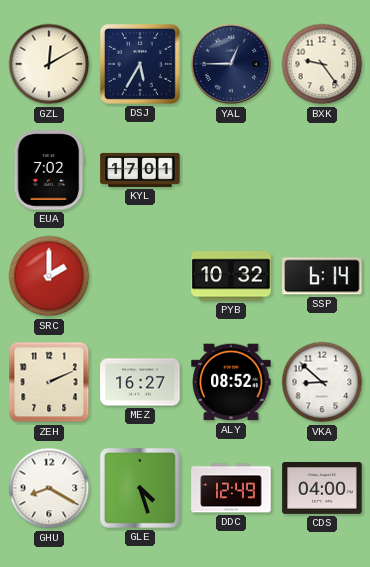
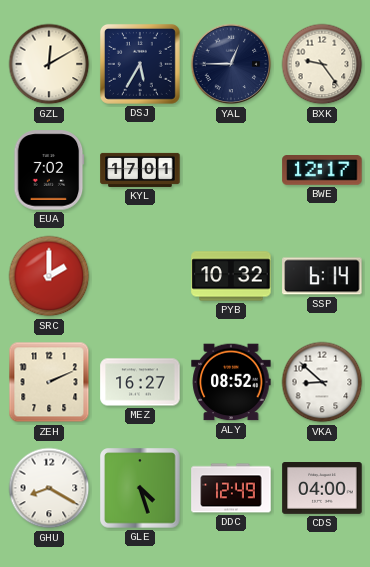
BWE: none -> 12:17
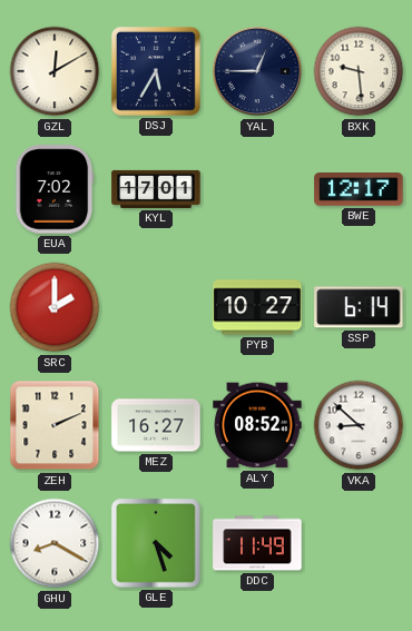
BXK: 9:24 -> 9:29
PYB: 10:32 -> 10:27
DDC: 12:49 -> 11:49
CDS: 04:00 -> none
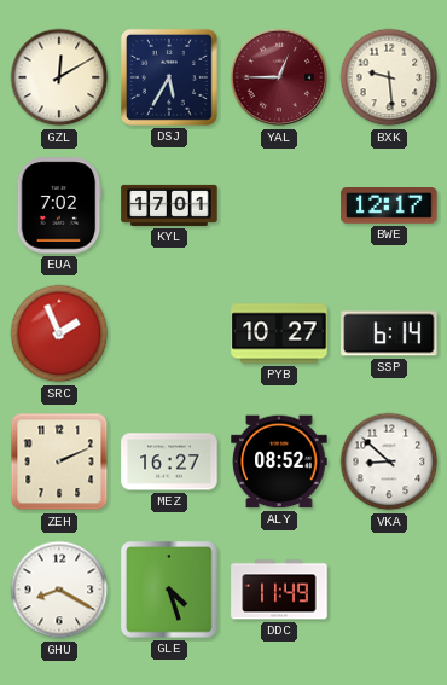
YAL dial: navy -> burgundy
SRC: 2:00 -> 1:56
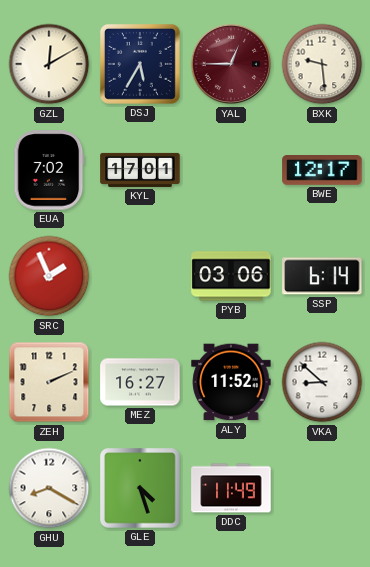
PYB: 10:27 -> 03:06
ALY: 08:52 -> 11:52
